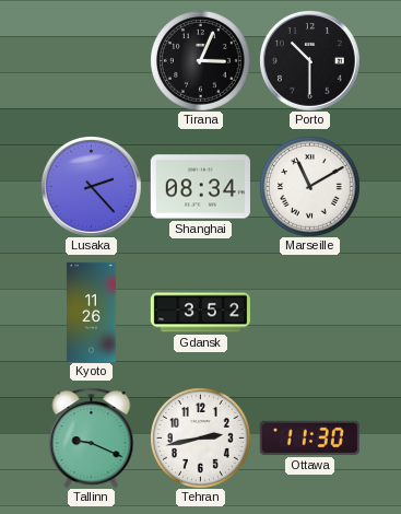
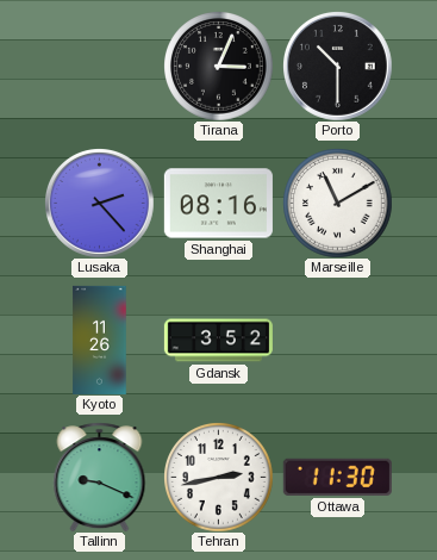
Shanghai: 08:34 -> 08:16
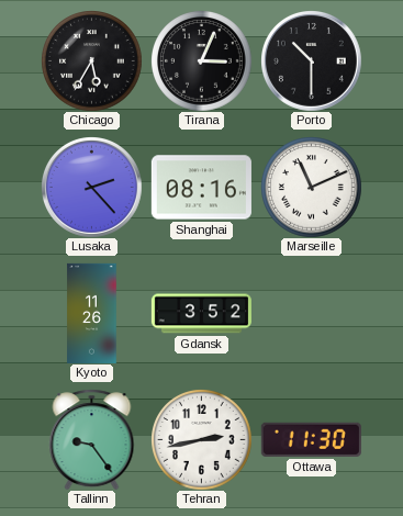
Chicago: none -> 5:35
Marseille: 11:10 -> 11:11
Tallinn: 9:19 -> 9:24
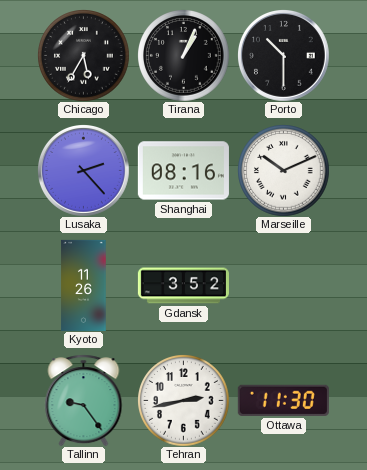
Tirana: 3:04 -> 1:04
Marseille: 11:11 -> 10:11
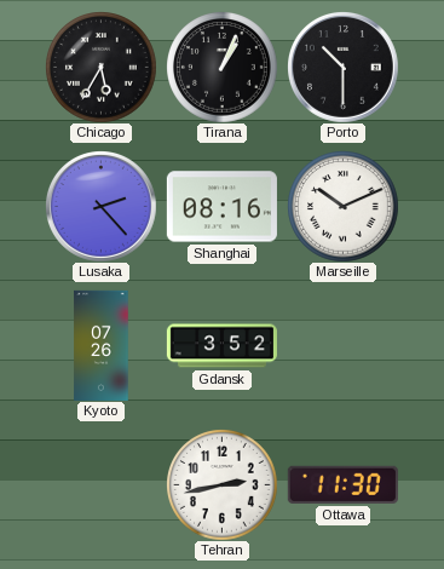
Kyoto: 11:26 -> 07:26
Tallinn: 9:24 -> none
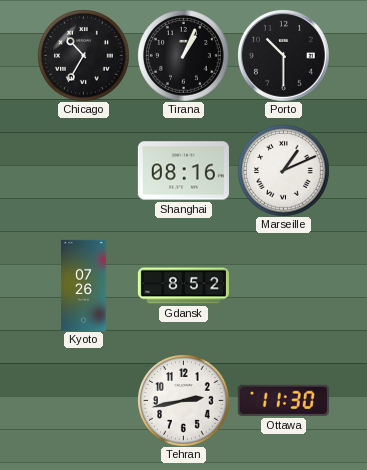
Chicago: 5:35 -> 10:35
Lusaka: 2:23 -> none
Marseille: 10:11 -> 1:11
Gdansk: 3:52 -> 8:52
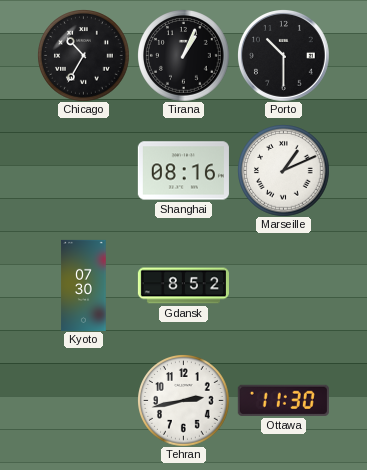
Kyoto: 07:26 -> 07:30
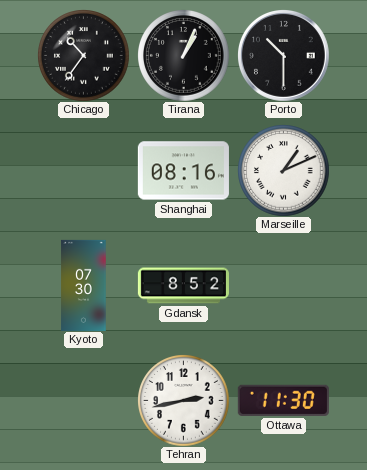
Chicago: 10:35 -> 10:36
